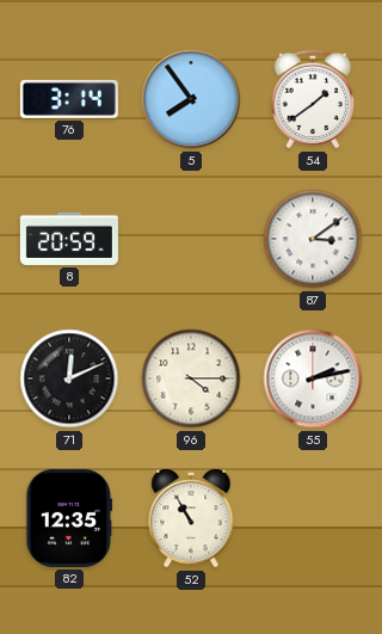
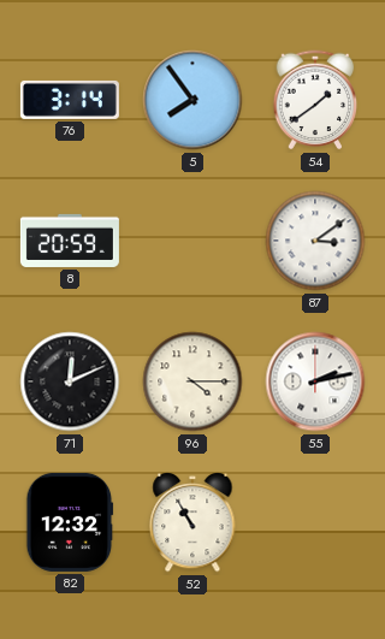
82: 12:35 -> 12:32
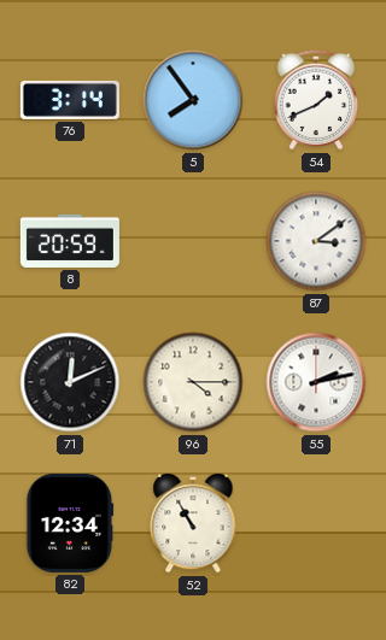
54: 1:39 -> 1:41
82: 12:32 -> 12:34
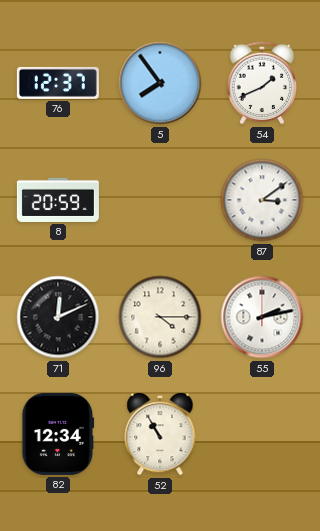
76: 3:14 -> 12:37
